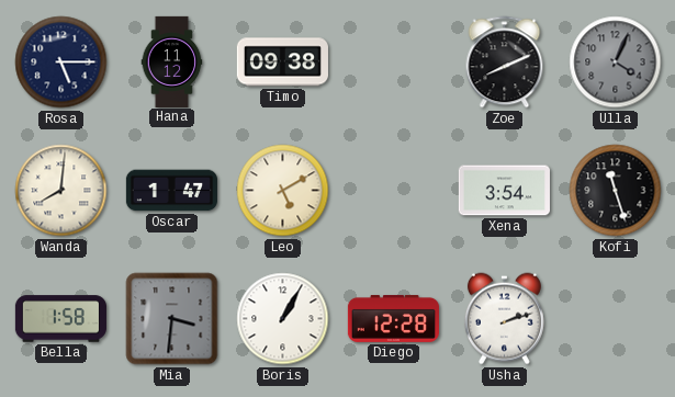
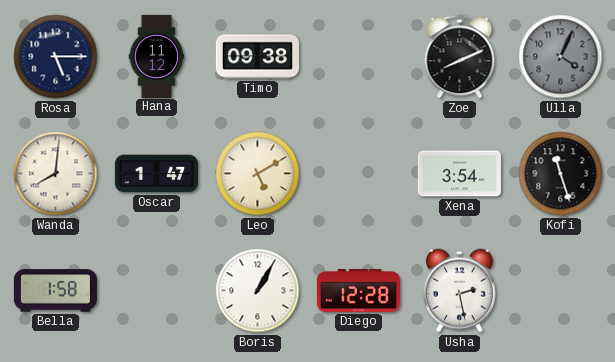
Mia: 3:31 -> none
Usha: 2:12 -> 2:28
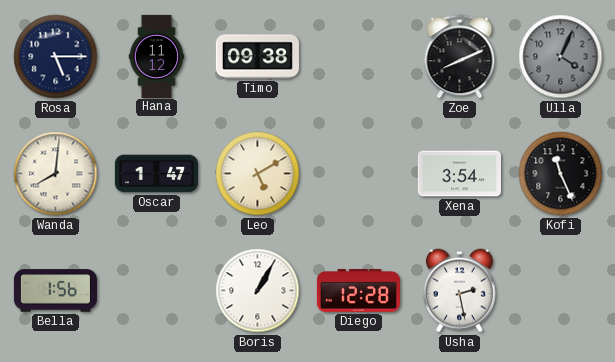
Kofi: 11:27 -> 11:26
Bella: 1:58 -> 1:56
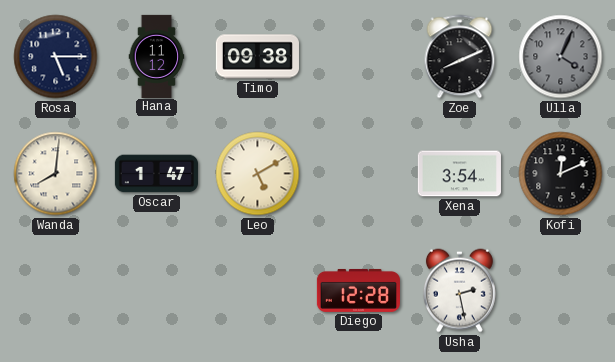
Kofi: 11:26 -> 12:11
Bella: 1:56 -> none
Boris: 1:05 -> none
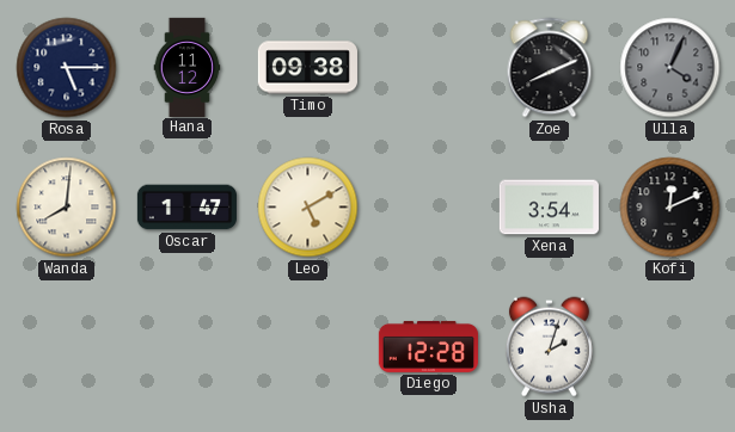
Usha: 2:28 -> 2:03
